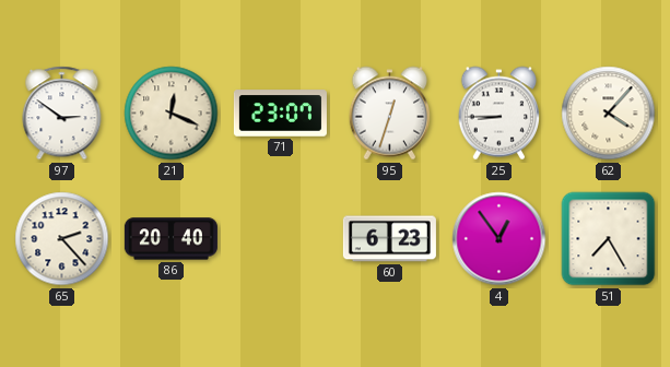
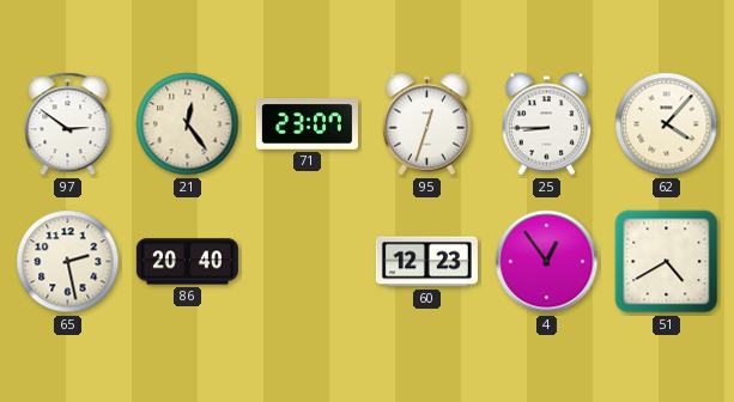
21: 12:19 -> 12:24
65: 2:23 -> 2:28
60: 6:23 -> 12:23
51: 7:25 -> 4:40
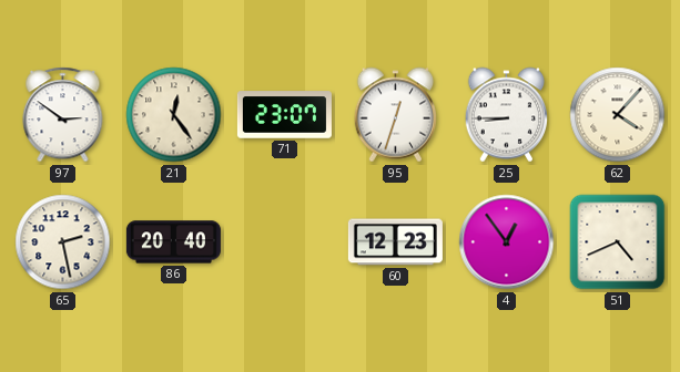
51: 4:40 -> 4:41
